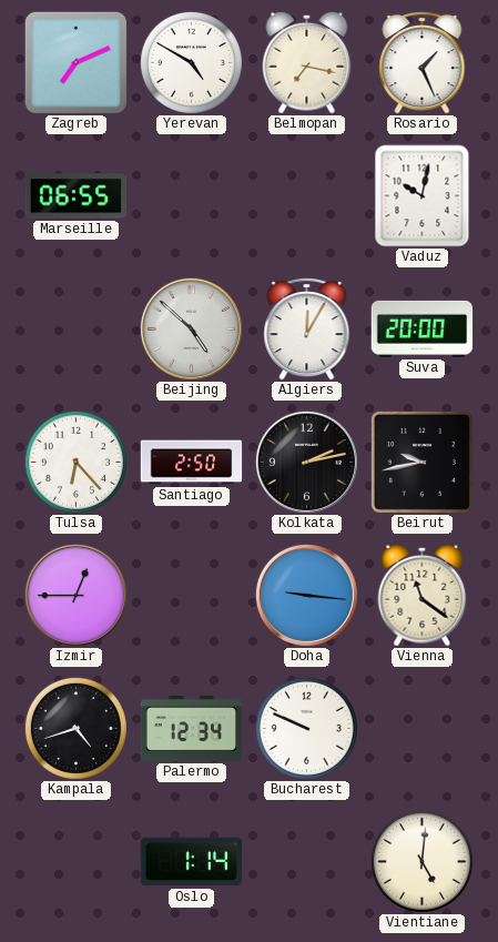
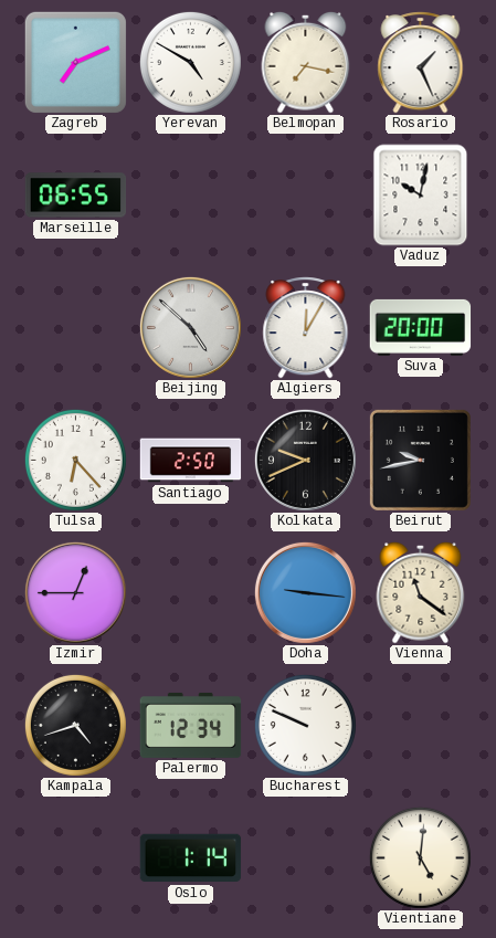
Kolkata: 2:13 -> 9:41
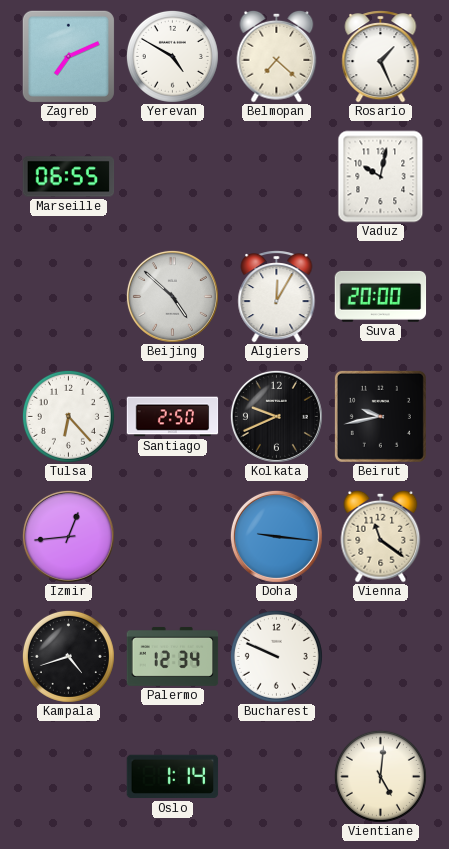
Belmopan: 7:17 -> 7:22
Izmir: 12:45 -> 12:44
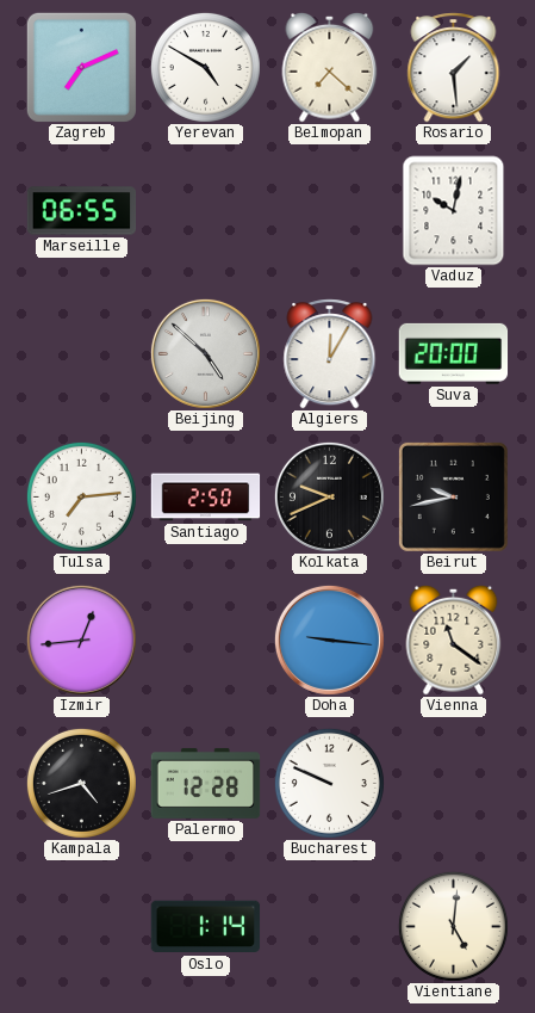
Rosario: 1:26 -> 1:29
Tulsa: 6:23 -> 7:14
Palermo: 12:34 -> 12:28
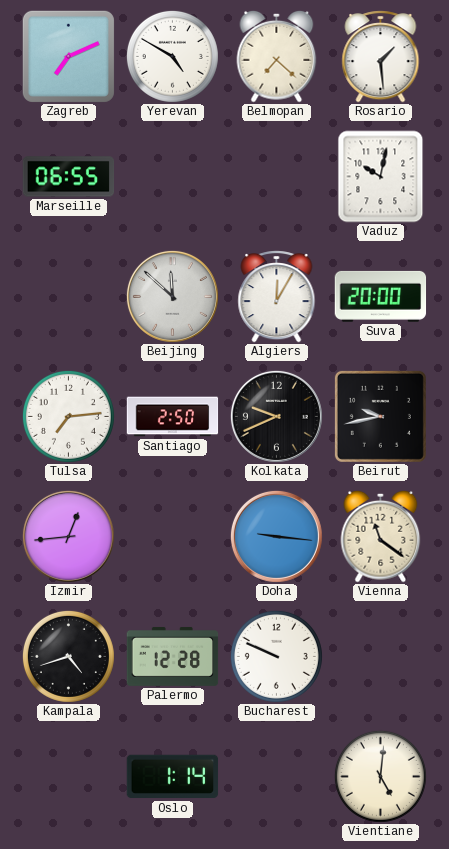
Beijing: 4:52 -> 11:52
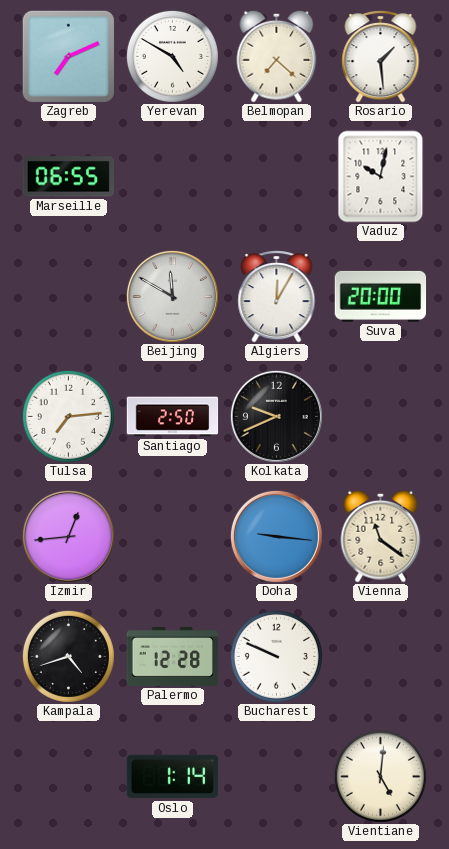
Beijing: 11:52 -> 11:50
Beirut: 9:43 -> none
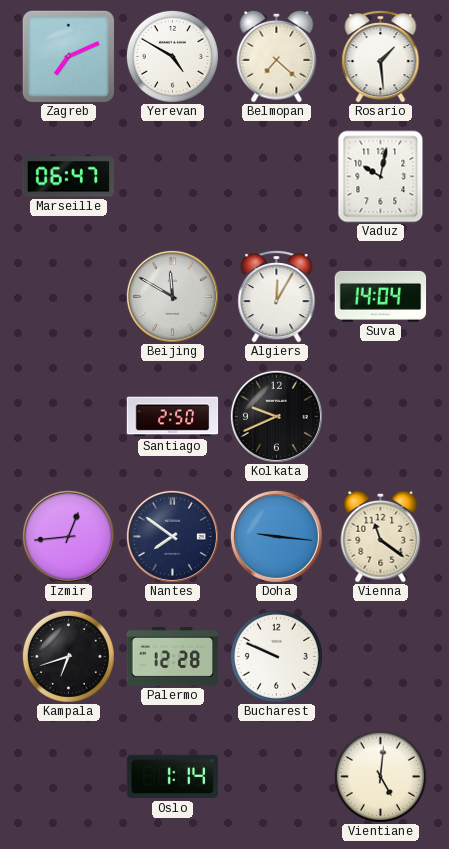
Marseille: 06:55 -> 06:47
Suva: 20:00 -> 14:04
Tulsa: 7:14 -> none
Nantes: none -> 7:51
Kampala: 4:42 -> 6:42
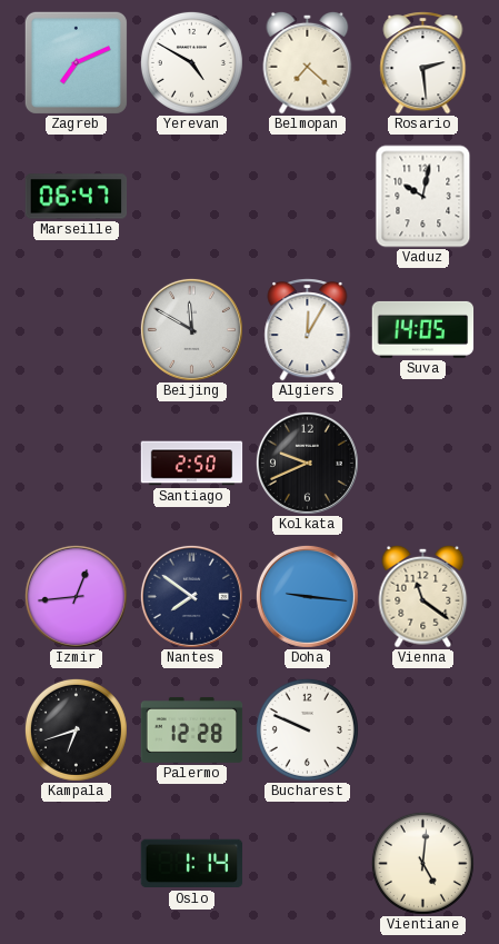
Rosario: 1:29 -> 2:29
Suva: 14:04 -> 14:05
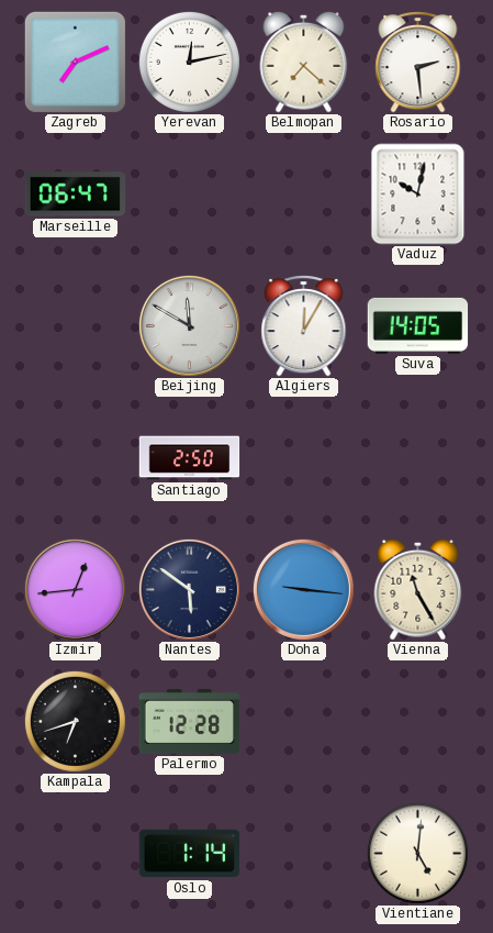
Yerevan: 4:50 -> 12:13
Kolkata: 9:41 -> none
Nantes: 7:51 -> 5:51
Vienna: 11:21 -> 11:25
Bucharest: 9:49 -> none
